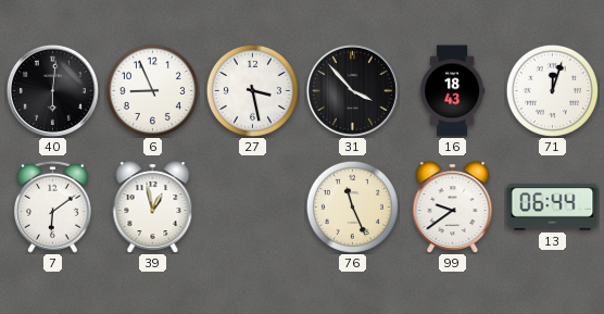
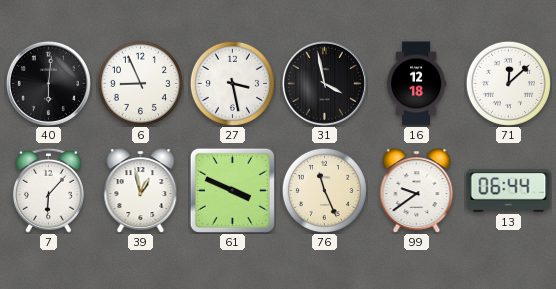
31: 3:53 -> 3:58
16: 18:43 -> 12:18
71: 12:03 -> 12:08
7: 6:09 -> 6:07
61: none -> 3:49
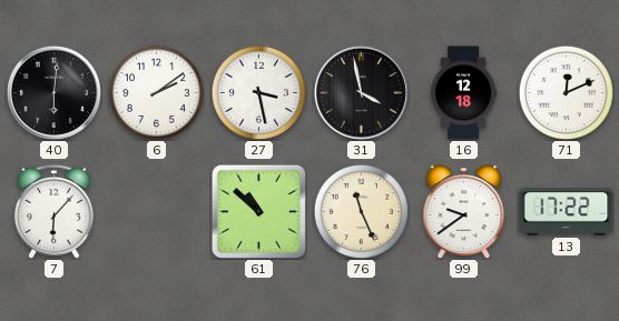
6: 8:56 -> 2:09
71: 12:08 -> 12:11
39: 12:58 -> none
61: 3:49 -> 10:52
13: 06:44 -> 17:22
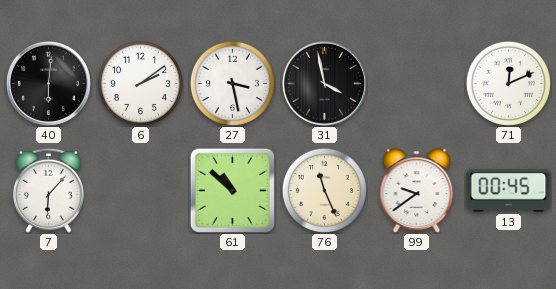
16: 12:18 -> none
13: 17:22 -> 00:45
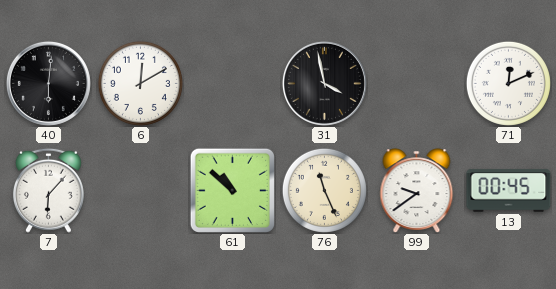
6: 2:09 -> 12:10
27: 3:28 -> none
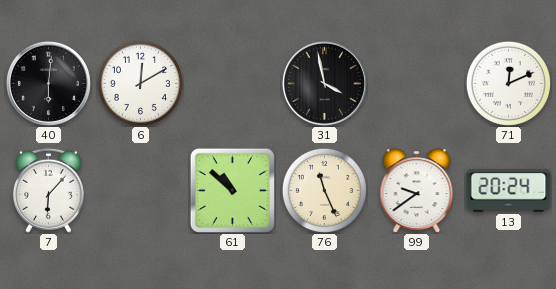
13: 00:45 -> 20:24
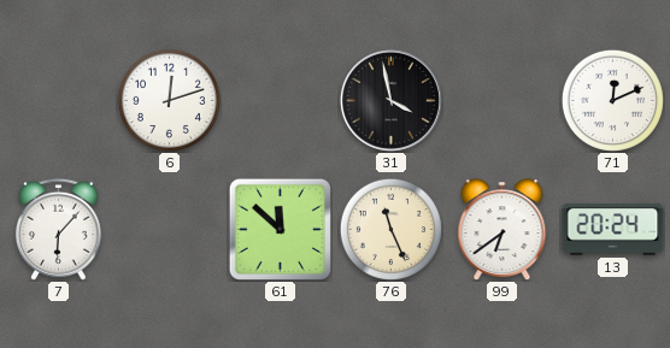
40: 6:01 -> none
6: 12:10 -> 12:12
61: 10:52 -> 11:52
99: 9:39 -> 6:39
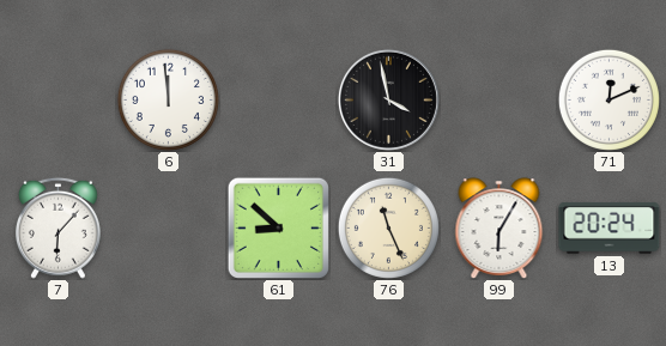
6: 12:12 -> 11:59
61: 11:52 -> 8:52
99: 6:39 -> 6:05
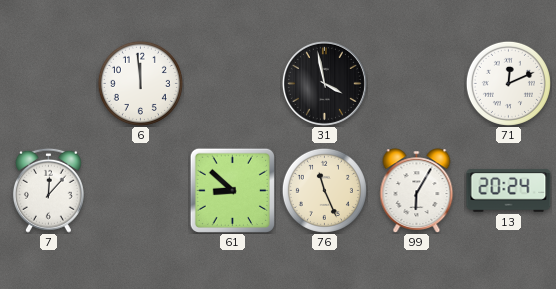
7: 6:07 -> 12:07
